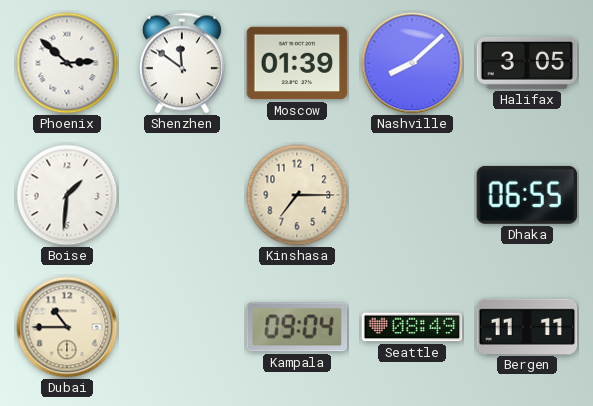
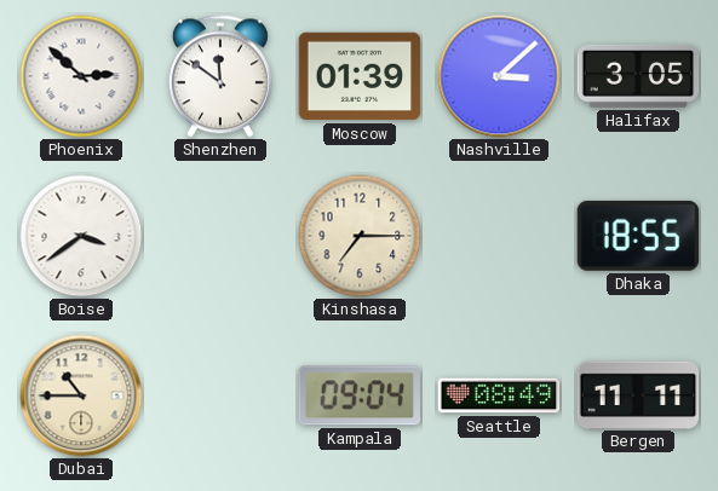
Nashville: 8:08 -> 3:08
Boise: 1:31 -> 3:39
Dhaka: 06:55 -> 18:55
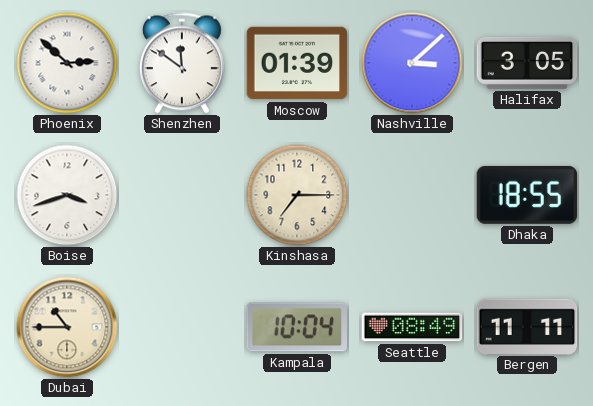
Boise: 3:39 -> 3:42
Kampala: 09:04 -> 10:04
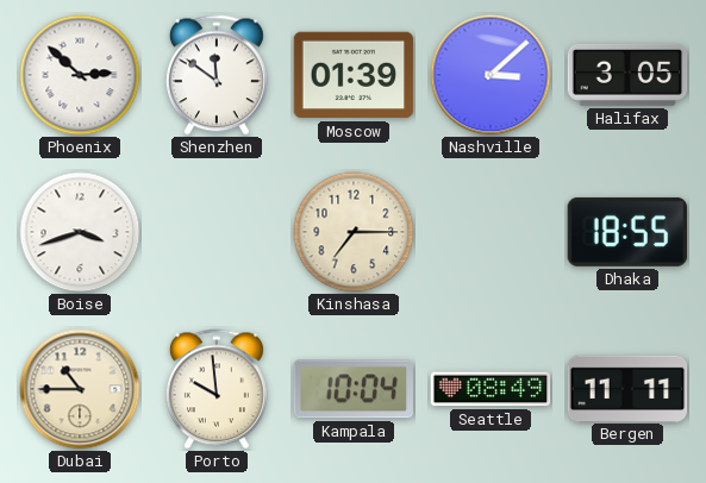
Porto: none -> 9:59
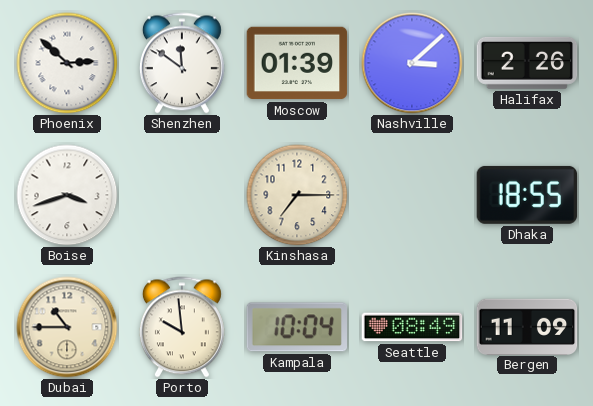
Halifax: 3:05 -> 2:26
Bergen: 11:11 -> 11:09
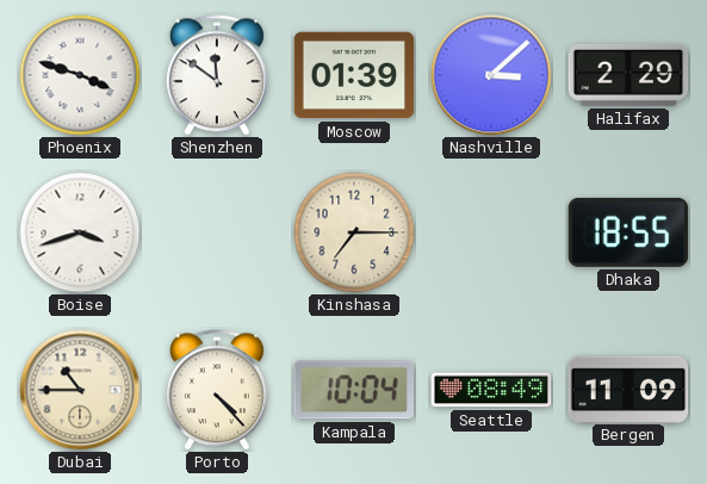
Phoenix: 2:52 -> 3:48
Halifax: 2:26 -> 2:29
Porto: 9:59 -> 4:23
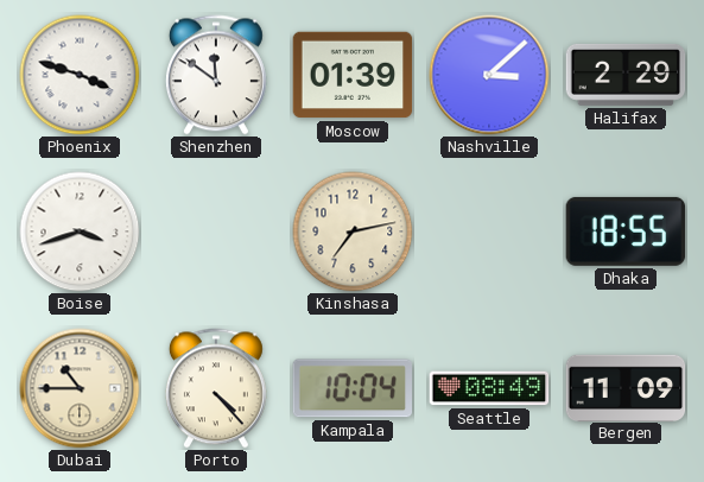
Kinshasa: 7:15 -> 7:13
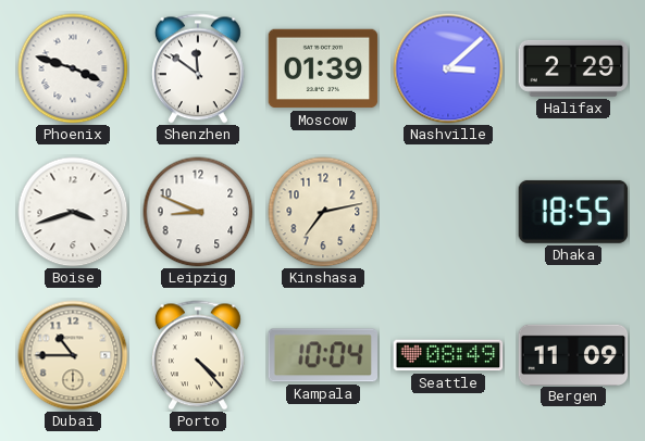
Leipzig: none -> 8:49
